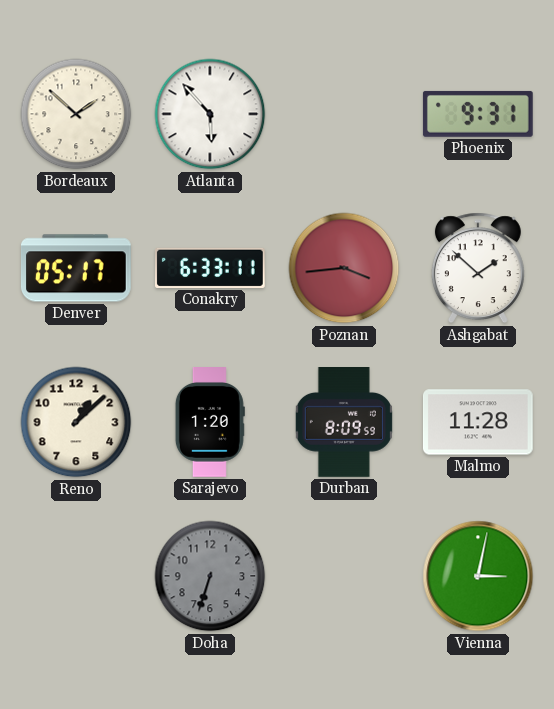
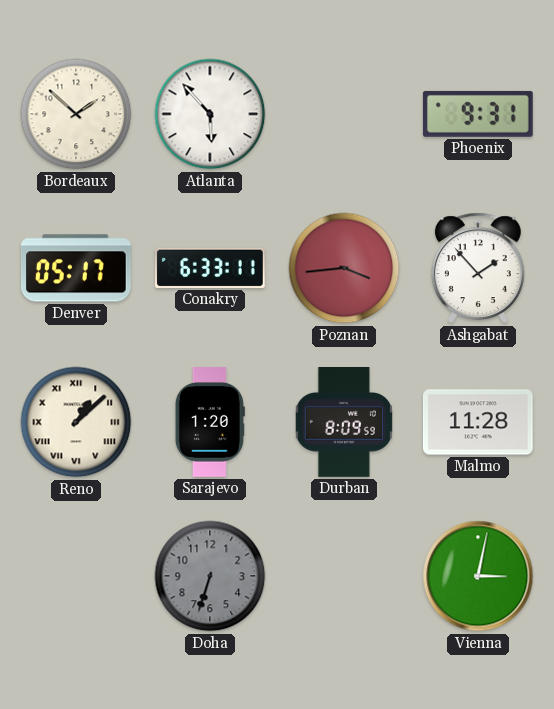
Ashgabat: 1:52 -> 1:53
Reno numerals: Arabic -> Roman
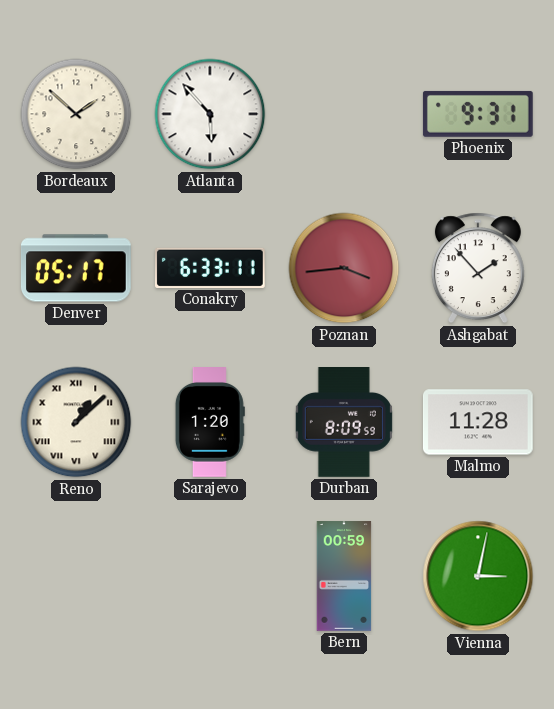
Doha: 6:33 -> none
Bern: none -> 00:59
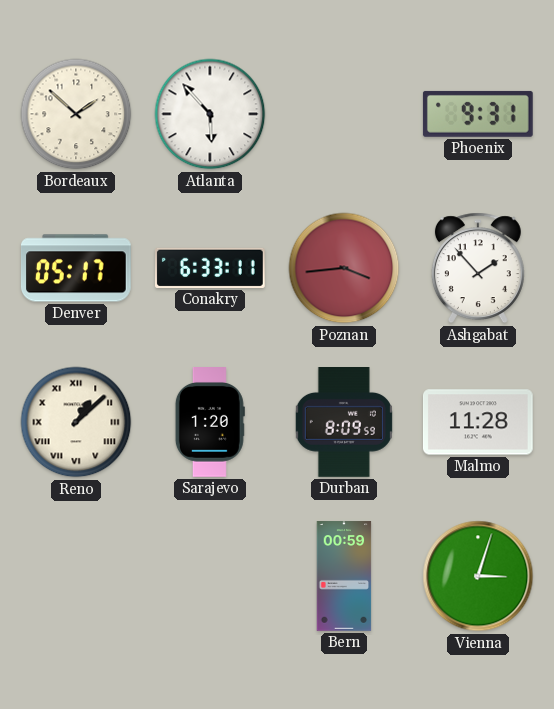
Vienna: 3:02 -> 3:03
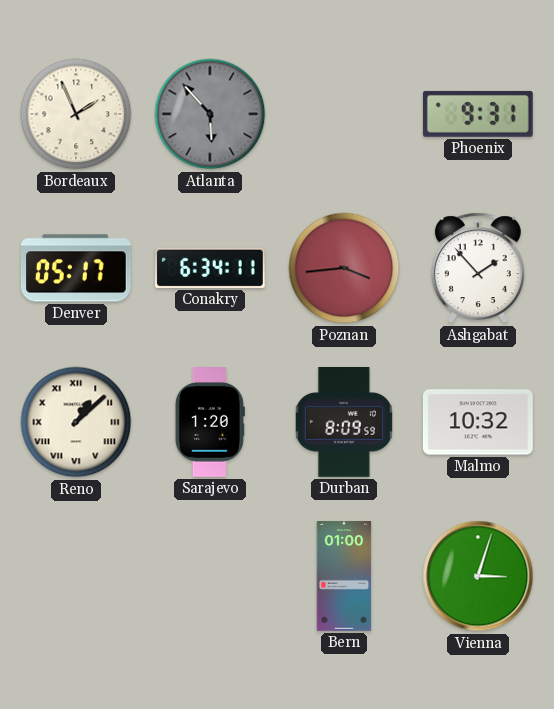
Bordeaux: 1:52 -> 1:56
Atlanta dial: white -> grey
Conakry: 6:33 -> 6:34
Malmo: 11:28 -> 10:32
Bern: 00:59 -> 01:00
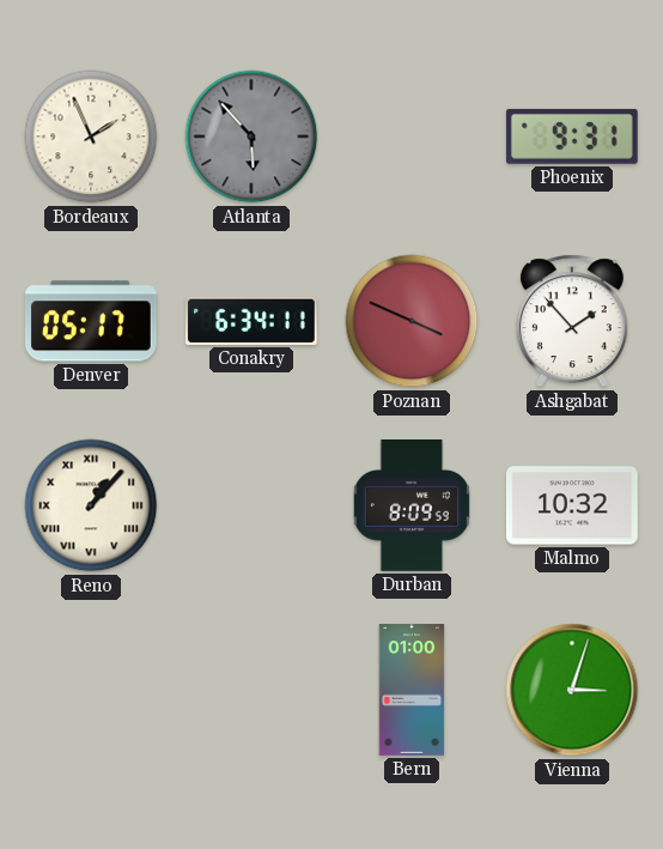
Poznan: 3:44 -> 3:49
Reno: 1:08 -> 1:07
Sarajevo: 1:20 -> none
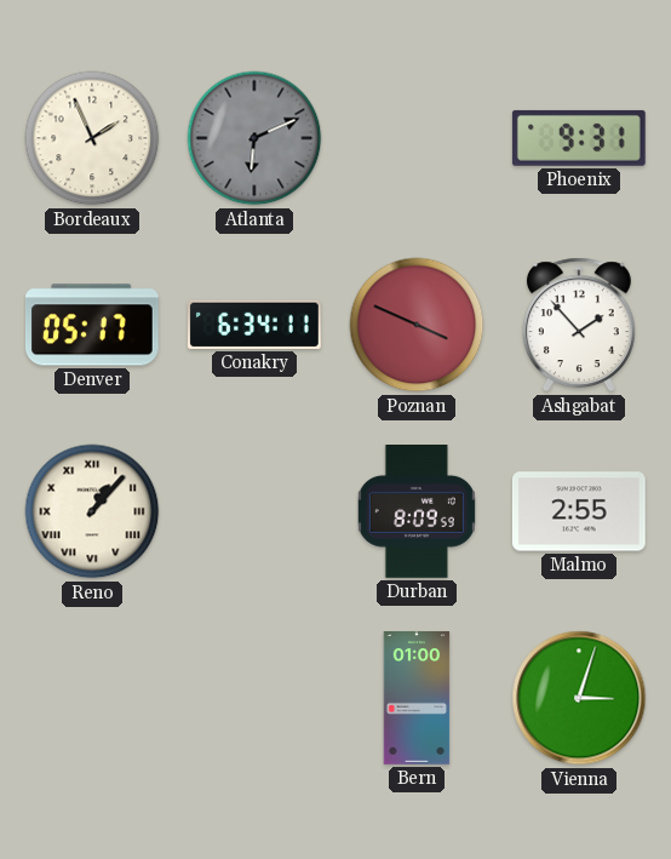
Atlanta: 5:53 -> 6:11
Malmo: 10:32 -> 2:55
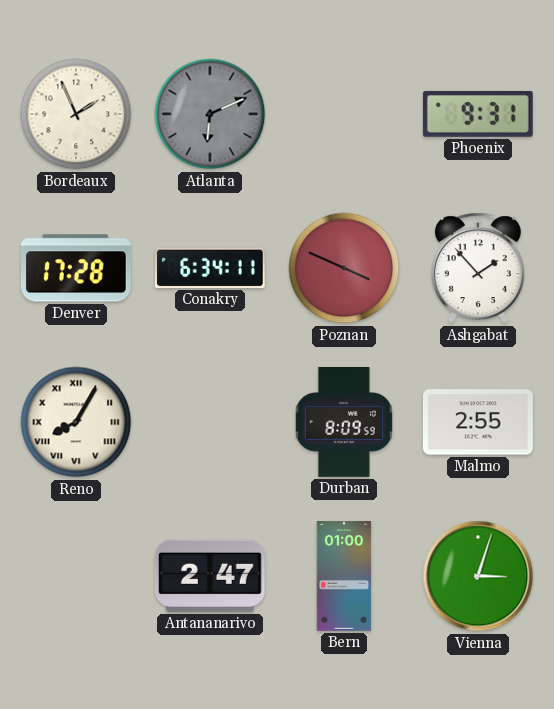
Denver: 05:17 -> 17:28
Reno: 1:07 -> 8:05
Antananarivo: none -> 2:47
